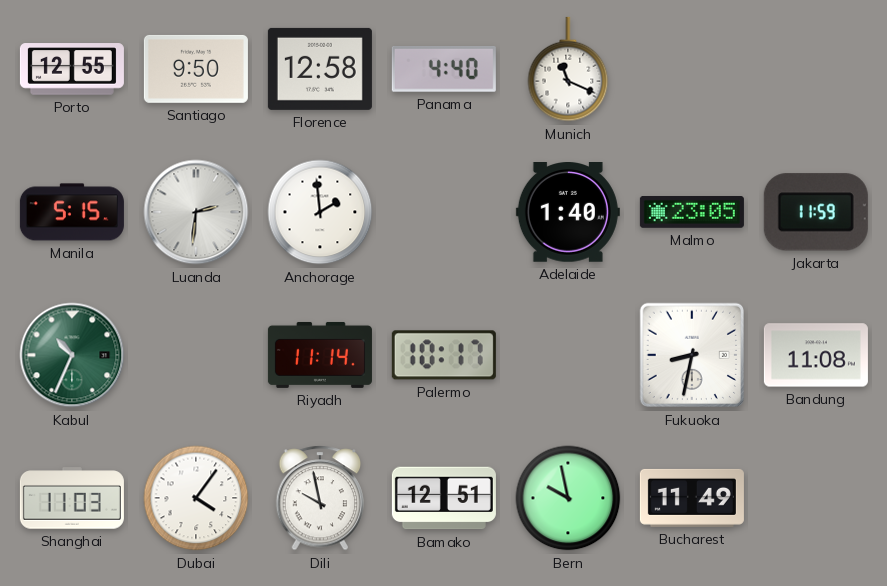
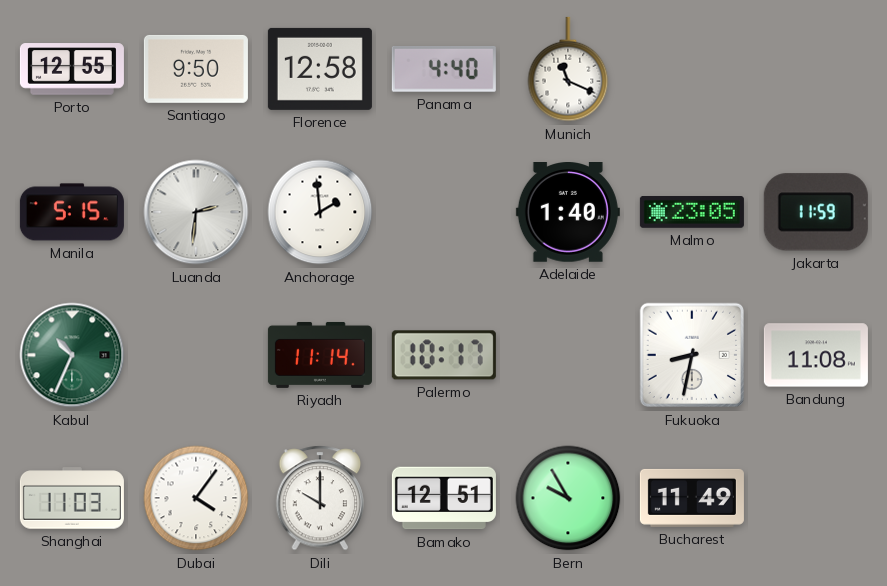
Dili: 9:58 -> 10:00
Bern: 9:58 -> 9:55
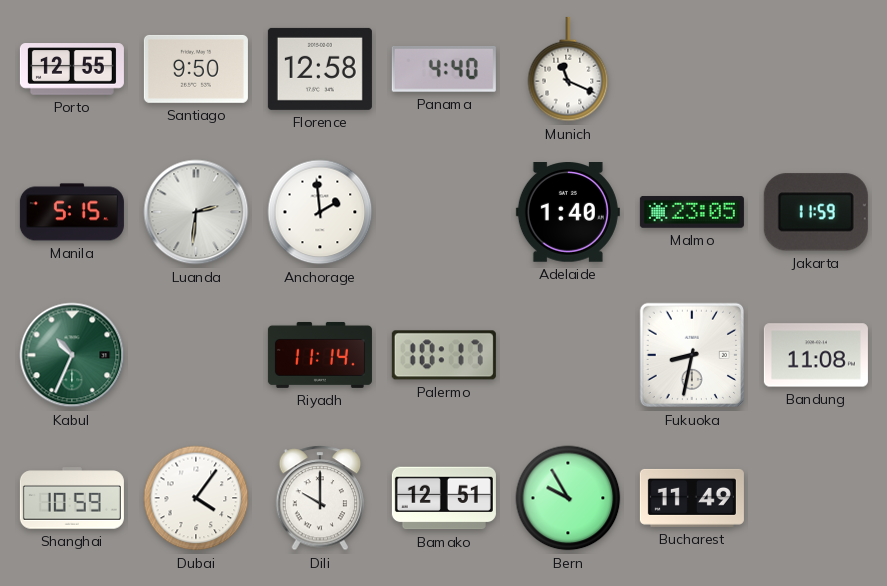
Shanghai: 11:03 -> 10:59
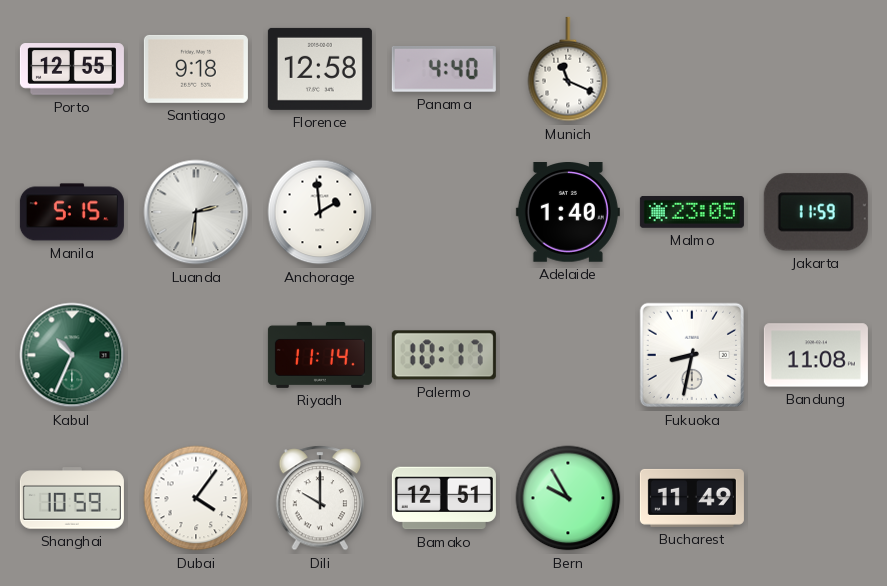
Santiago: 9:50 -> 9:18
